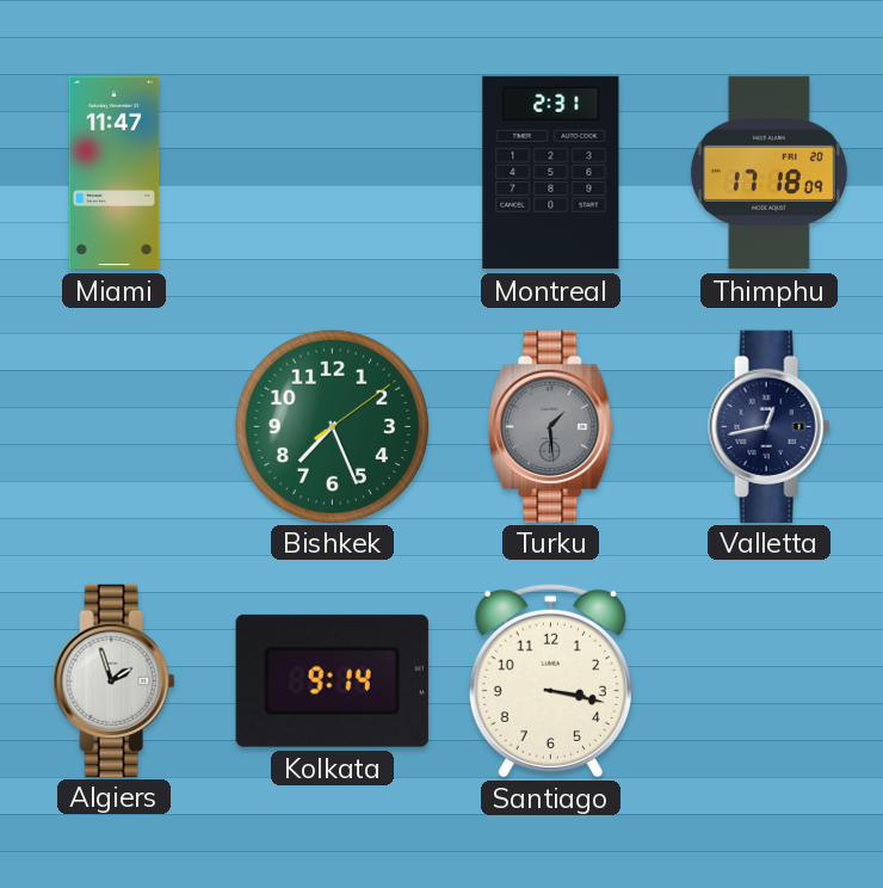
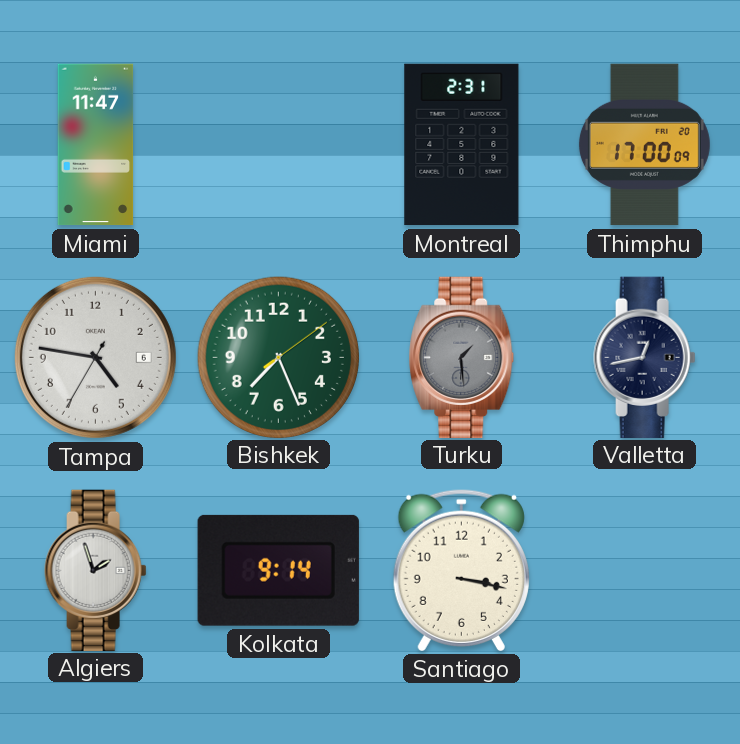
Thimphu: 17:18 -> 17:00
Tampa: none -> 4:46
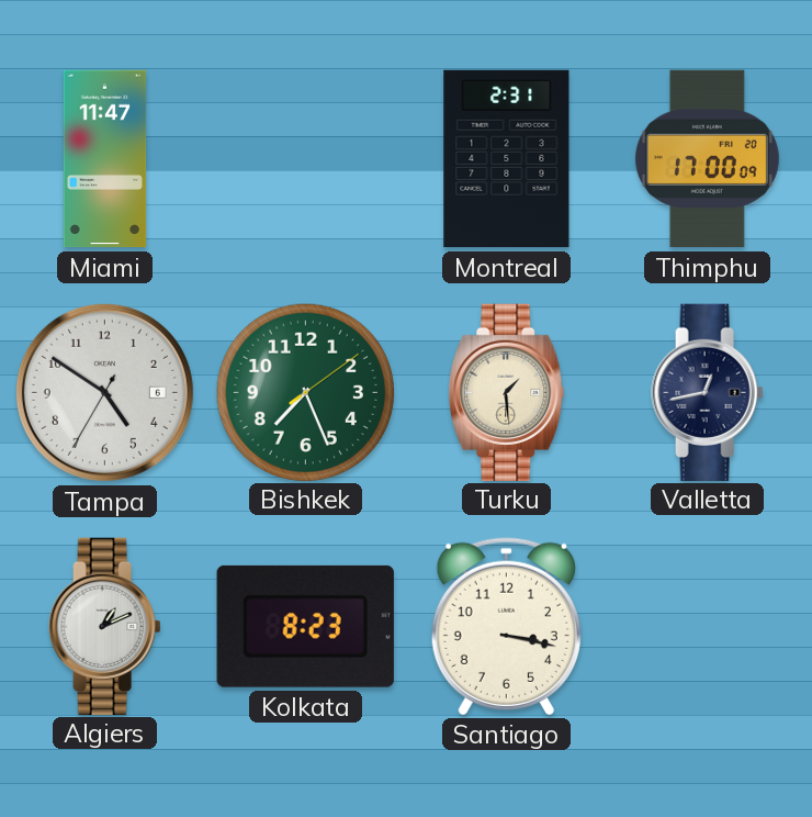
Tampa: 4:46 -> 4:50
Turku dial: grey -> cream
Algiers: 1:57 -> 1:11
Kolkata: 9:14 -> 8:23
